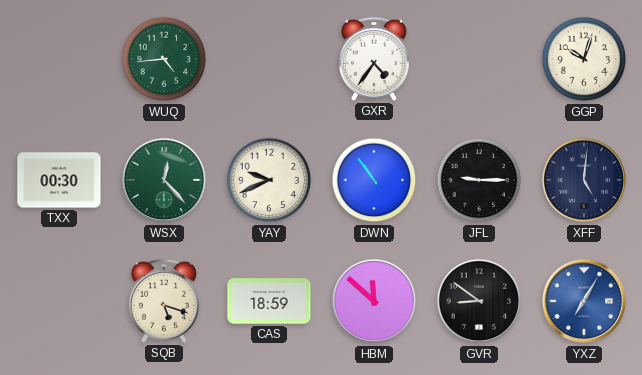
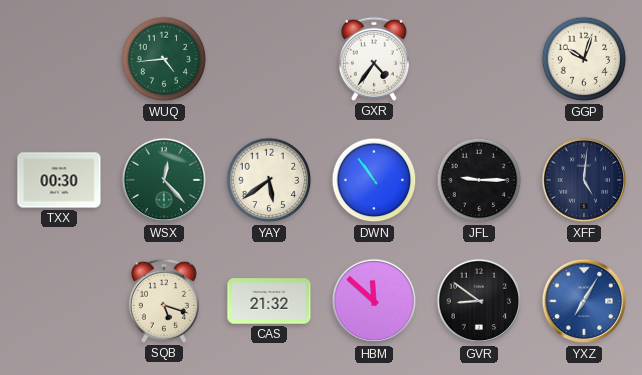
YAY: 9:41 -> 5:39
CAS: 18:59 -> 21:32
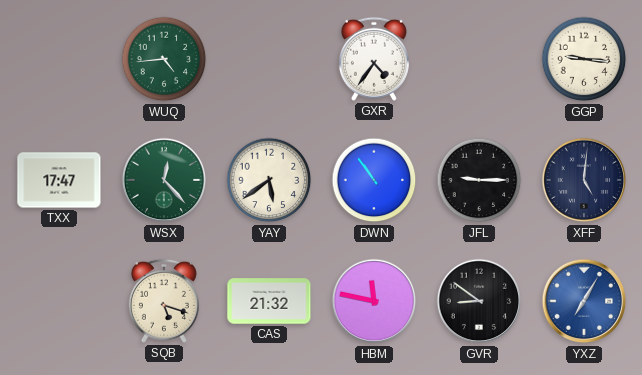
GGP: 10:03 -> 9:16
TXX: 00:30 -> 17:47
HBM: 11:52 -> 11:47
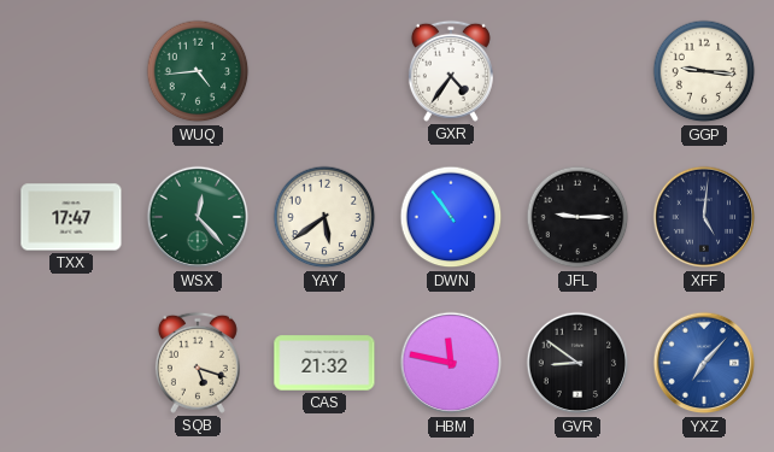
YXZ: 7:05 -> 7:07
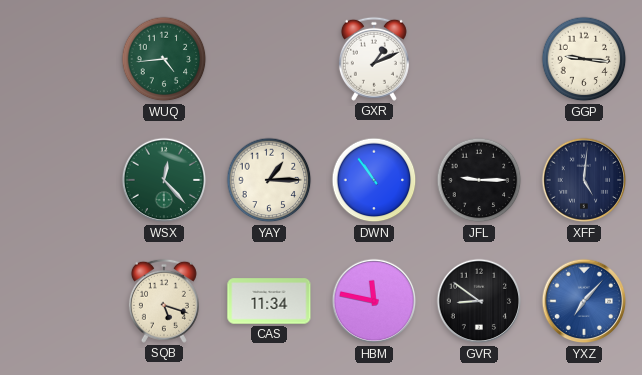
GXR: 4:36 -> 1:11
TXX: 17:47 -> none
YAY: 5:39 -> 1:15
CAS: 21:32 -> 11:34
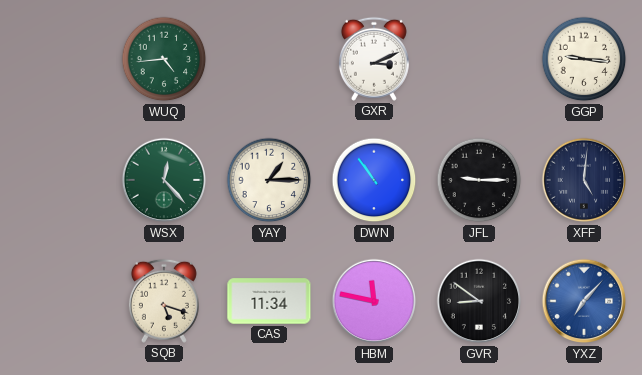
GXR: 1:11 -> 3:11
